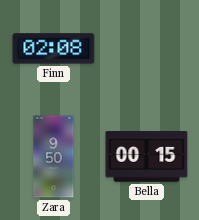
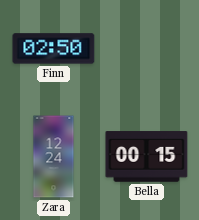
Finn: 02:08 -> 02:50
Zara: 9:50 -> 12:24
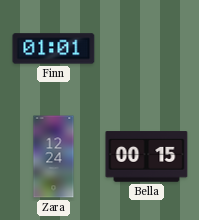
Finn: 02:50 -> 01:01
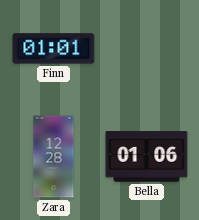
Zara: 12:24 -> 12:28
Bella: 00:15 -> 01:06
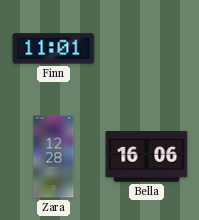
Finn: 01:01 -> 11:01
Bella: 01:06 -> 16:06
